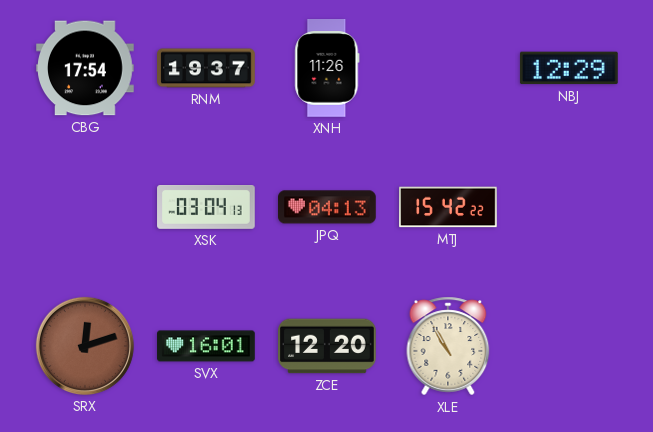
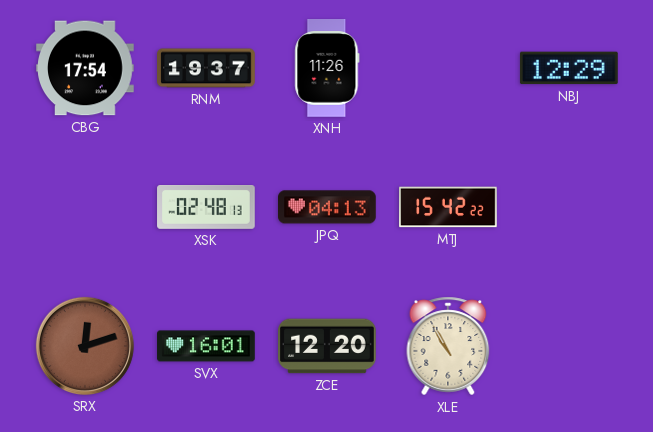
XSK: 03:04 -> 02:48
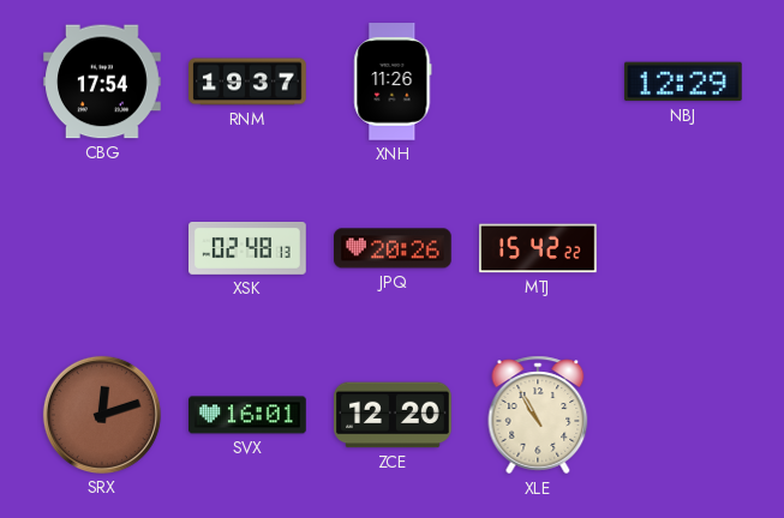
JPQ: 04:13 -> 20:26
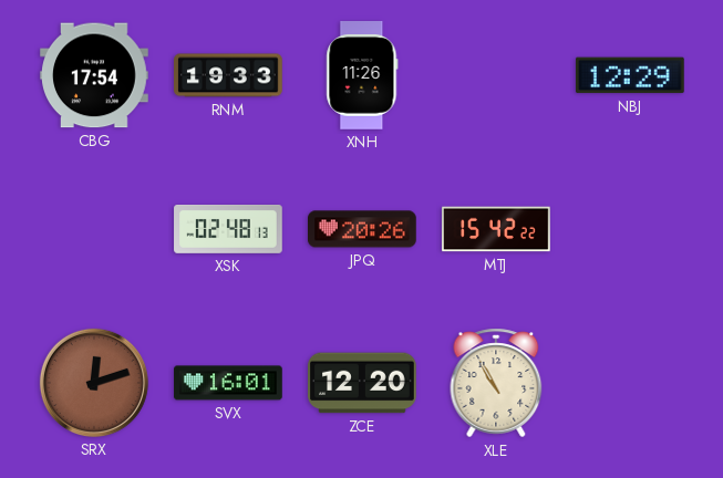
RNM: 19:37 -> 19:33
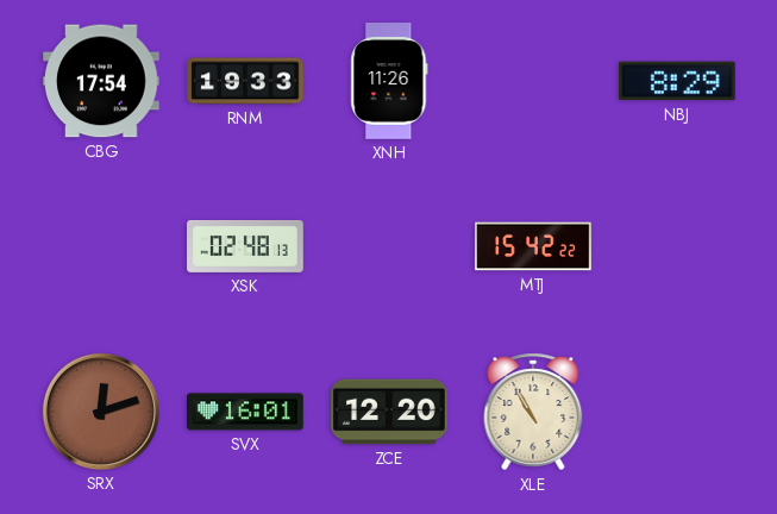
NBJ: 12:29 -> 8:29
JPQ: 20:26 -> none
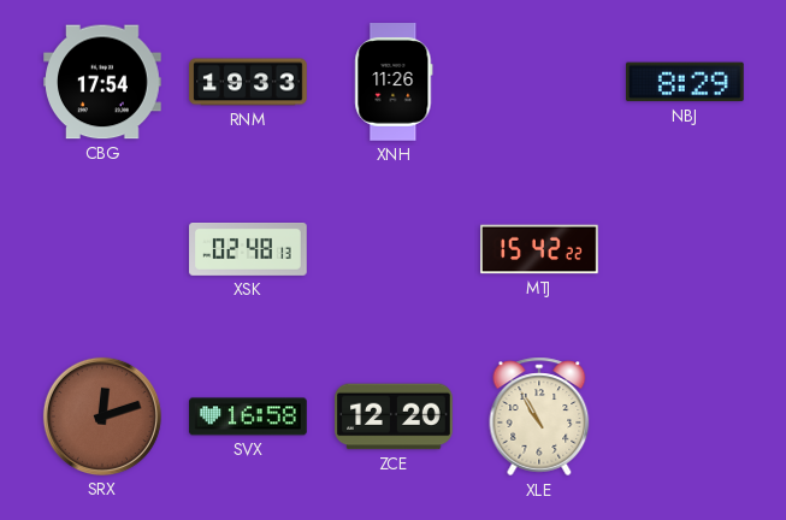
SVX: 16:01 -> 16:58
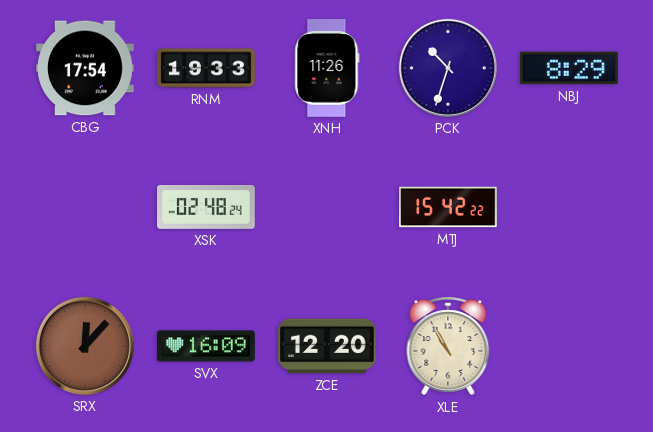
PCK: none -> 10:33
XSK: 02:48:13 -> 02:48:24
SRX: 12:12 -> 12:07
SVX: 16:58 -> 16:09
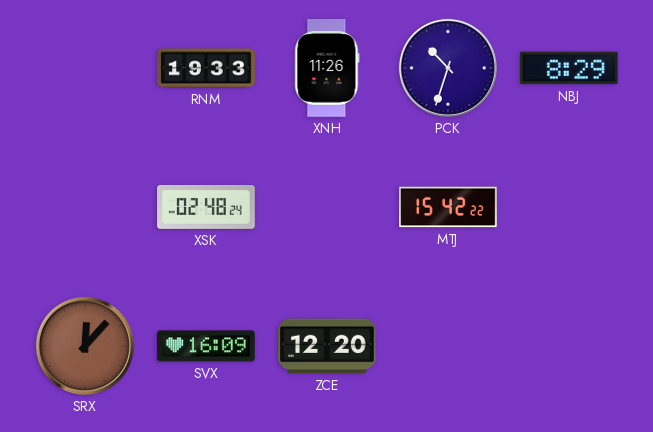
CBG: 17:54 -> none
XLE: 10:55 -> none
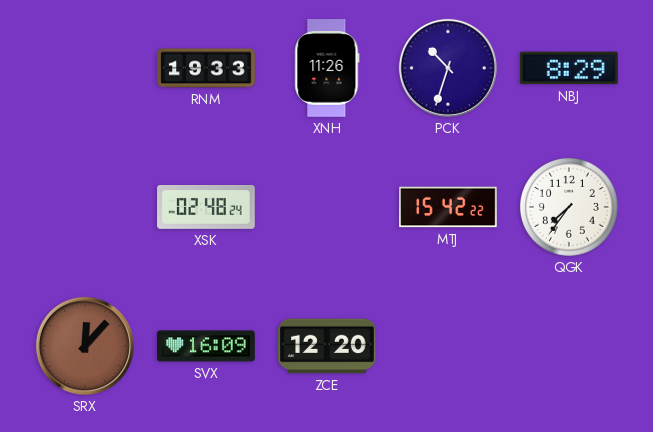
QGK: none -> 7:36
